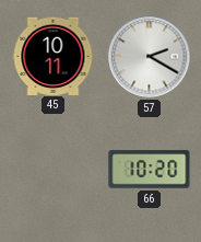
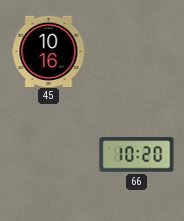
45: 10:11 -> 10:16
57: 2:20 -> none
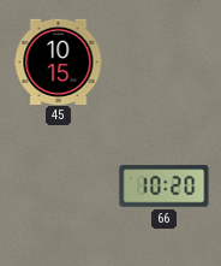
45: 10:16 -> 10:15
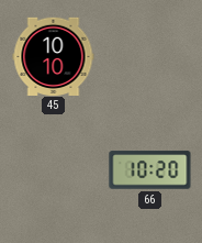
45: 10:15 -> 10:10
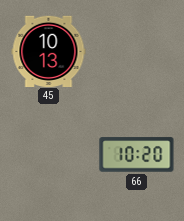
45: 10:10 -> 10:13
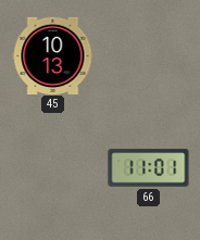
66: 10:20 -> 11:01
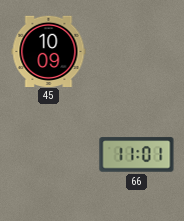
45: 10:13 -> 10:09
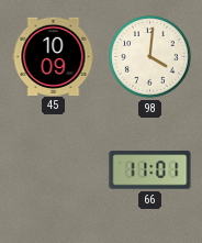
98: none -> 4:01
